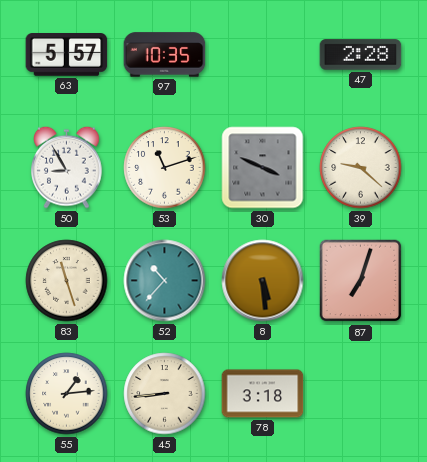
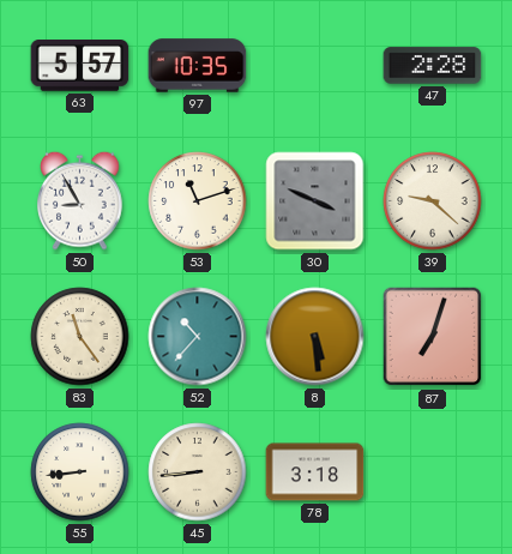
83: 11:27 -> 11:24
55: 1:14 -> 8:44
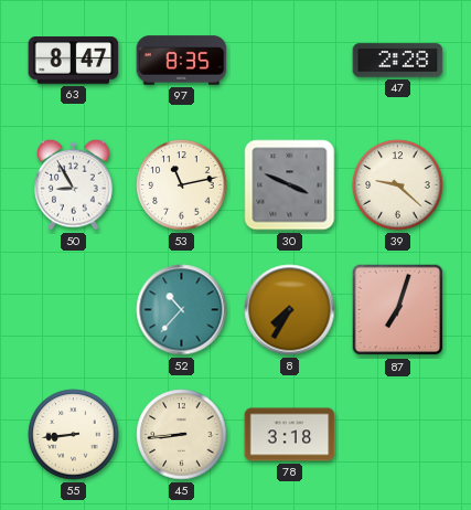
63: 5:57 -> 8:47
97: 10:35 -> 8:35
53: 11:12 -> 11:13
83: 11:24 -> none
8: 5:29 -> 7:35
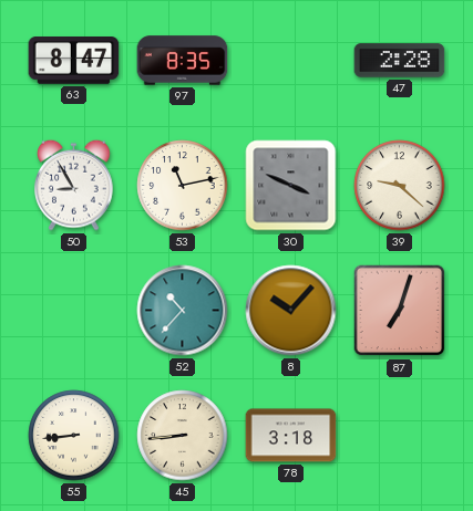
8: 7:35 -> 10:07
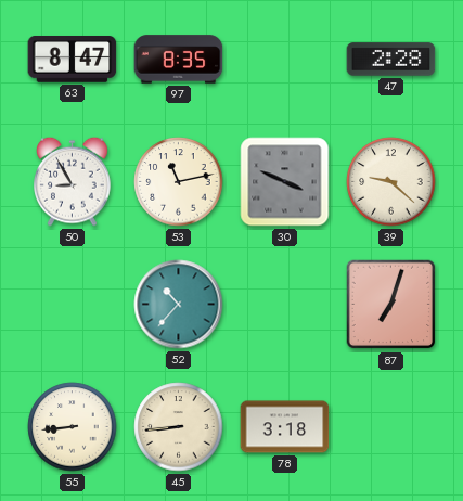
8: 10:07 -> none
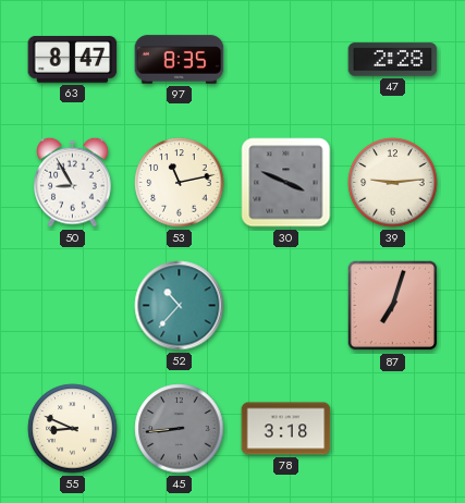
39: 9:22 -> 9:14
55: 8:44 -> 8:49
45 dial: cream -> grey
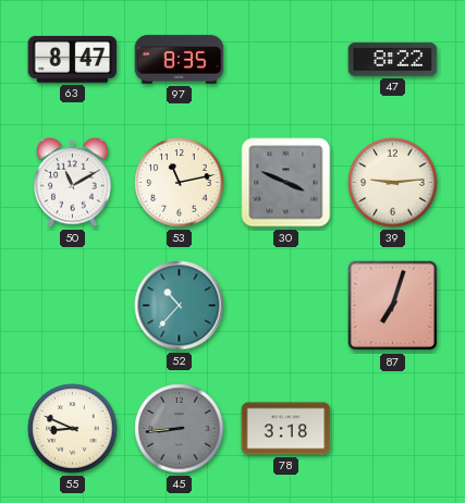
47: 2:28 -> 8:22
50: 8:55 -> 11:10
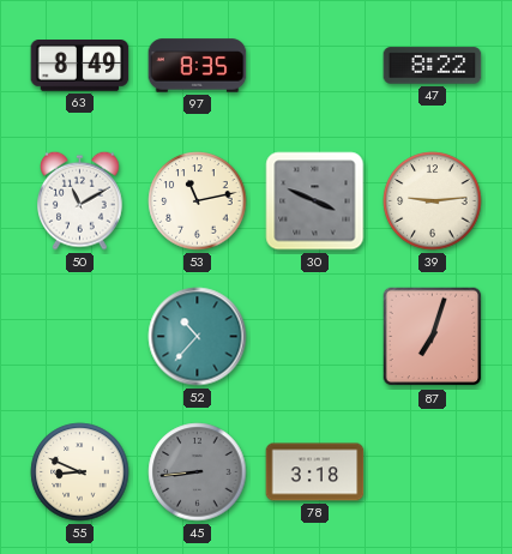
63: 8:47 -> 8:49
